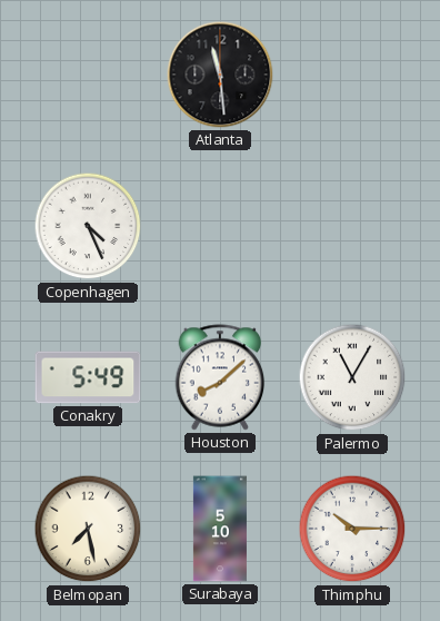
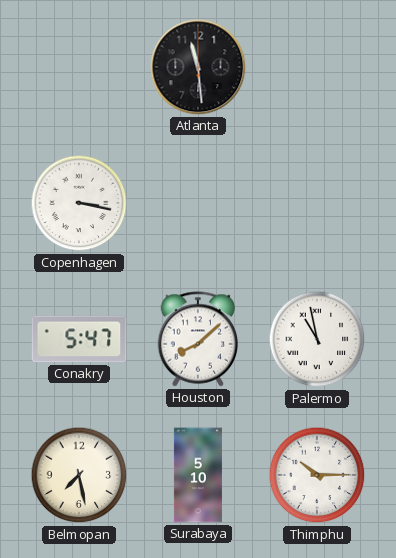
Copenhagen: 4:26 -> 3:17
Conakry: 5:49 -> 5:47
Palermo: 11:05 -> 10:58
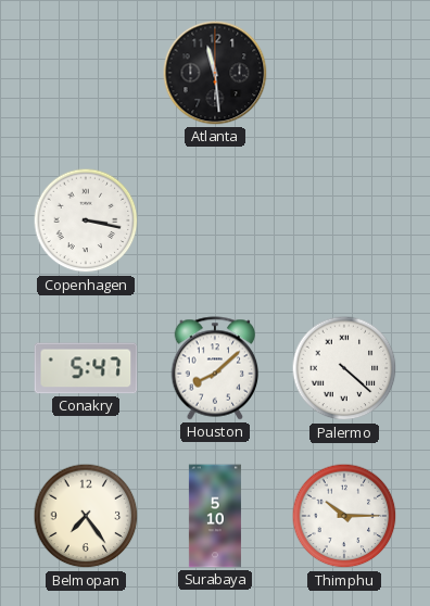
Palermo: 10:58 -> 4:22
Belmopan: 7:28 -> 7:24
